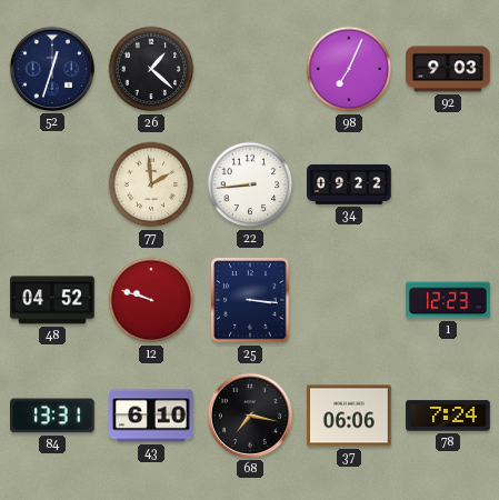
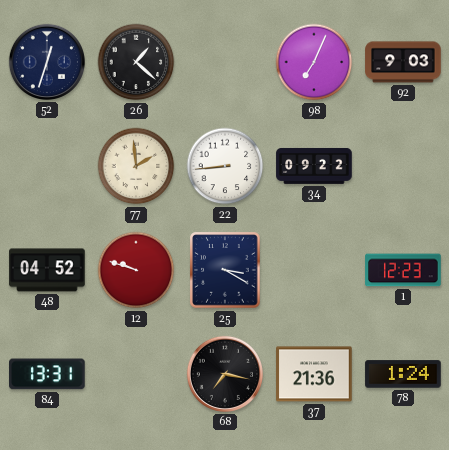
25: 3:16 -> 3:20
43: 6:10 -> none
37: 06:06 -> 21:36
78: 7:24 -> 1:24
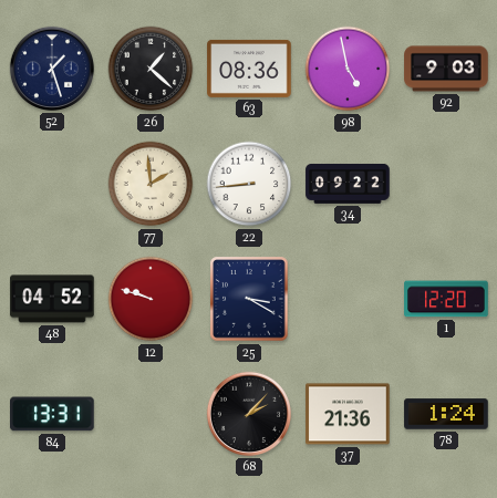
52: 12:33 -> 1:27
63: none -> 08:36
98: 7:04 -> 4:58
1: 12:23 -> 12:20
68: 7:17 -> 2:07
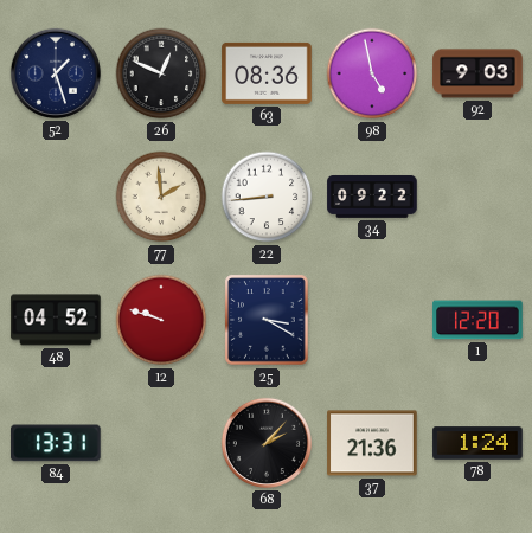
26: 1:22 -> 12:49
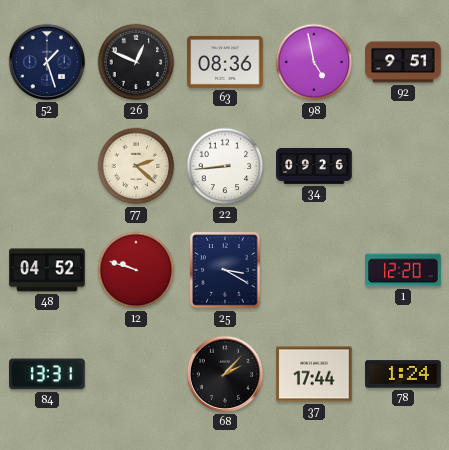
92: 9:03 -> 9:51
77: 1:59 -> 2:22
34: 09:22 -> 09:26
37: 21:36 -> 17:44
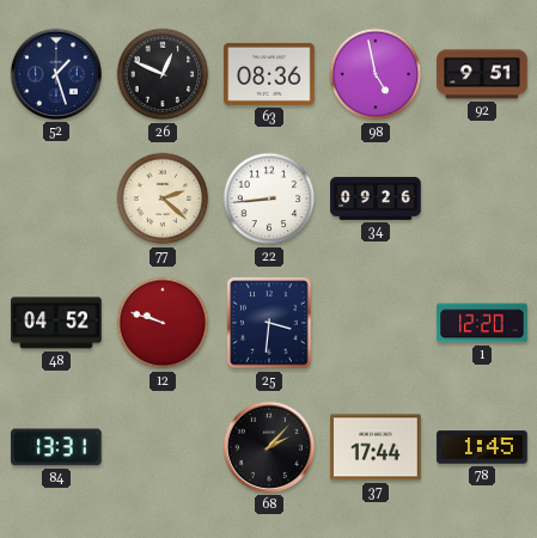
25: 3:20 -> 3:31
78: 1:24 -> 1:45
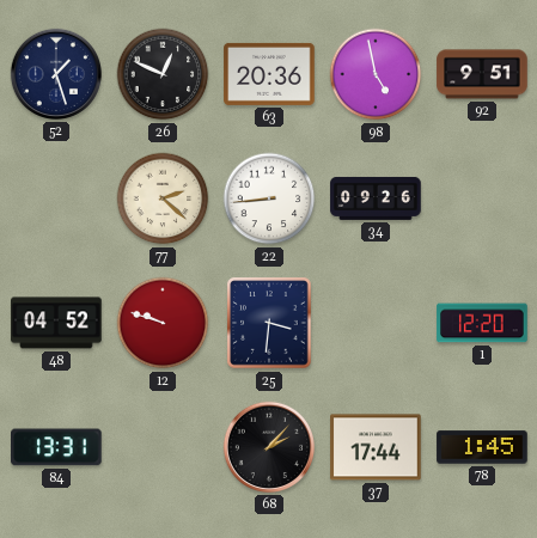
63: 08:36 -> 20:36
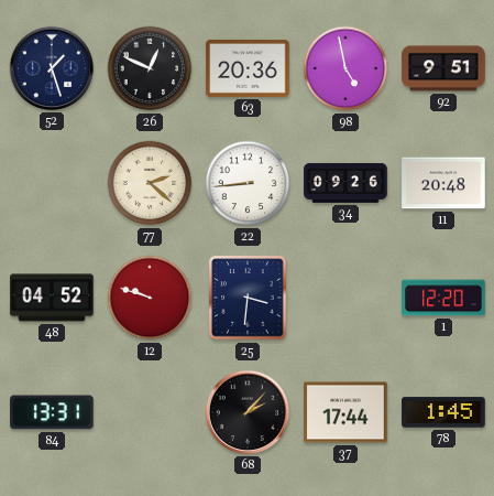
11: none -> 20:48
